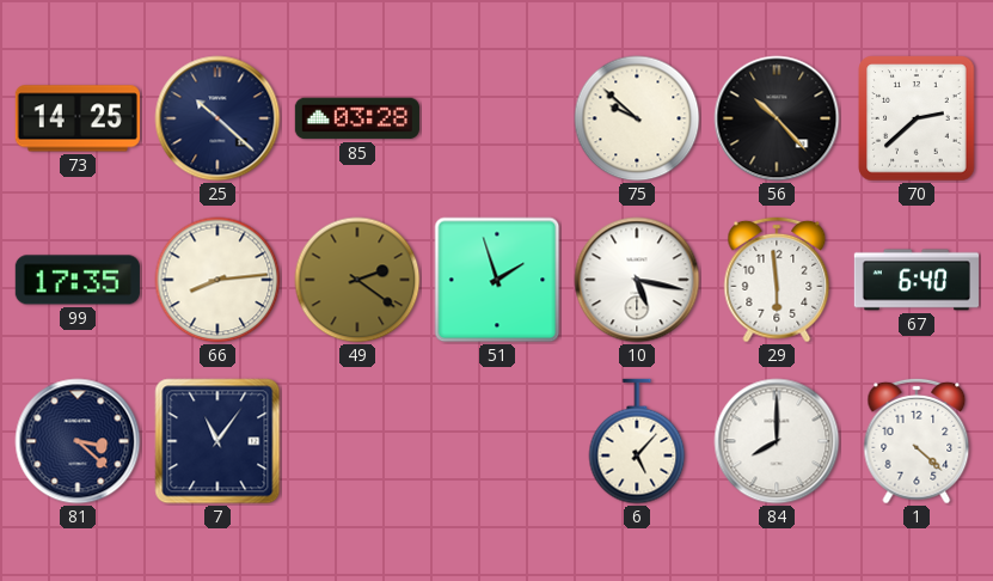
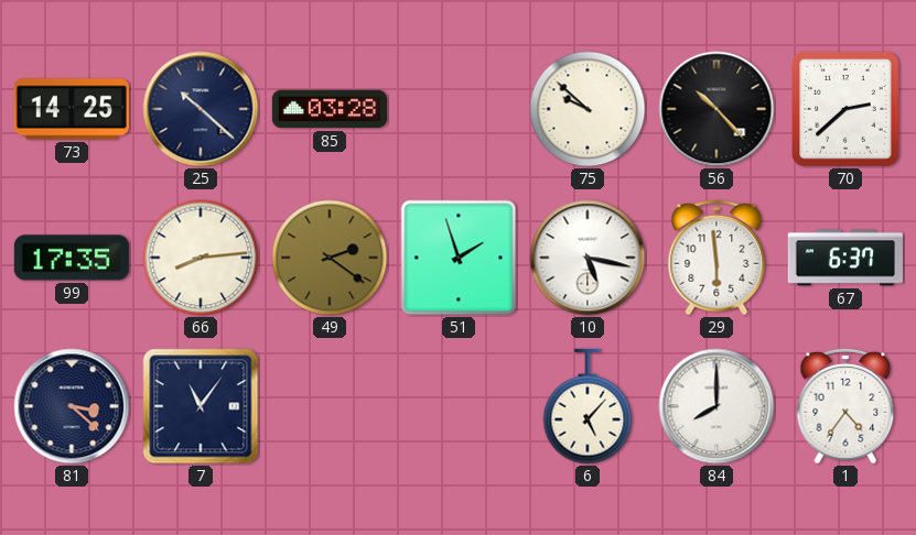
67: 6:40 -> 6:37
1: 4:22 -> 4:36
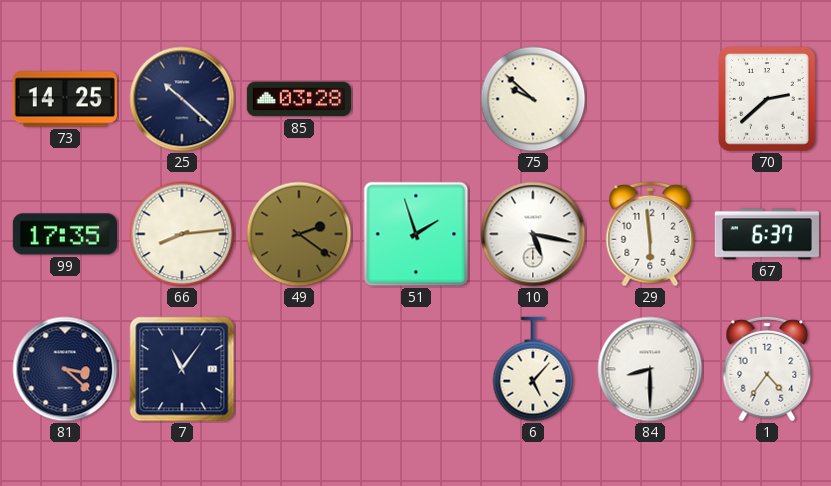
56: 10:23 -> none
84: 8:00 -> 8:30
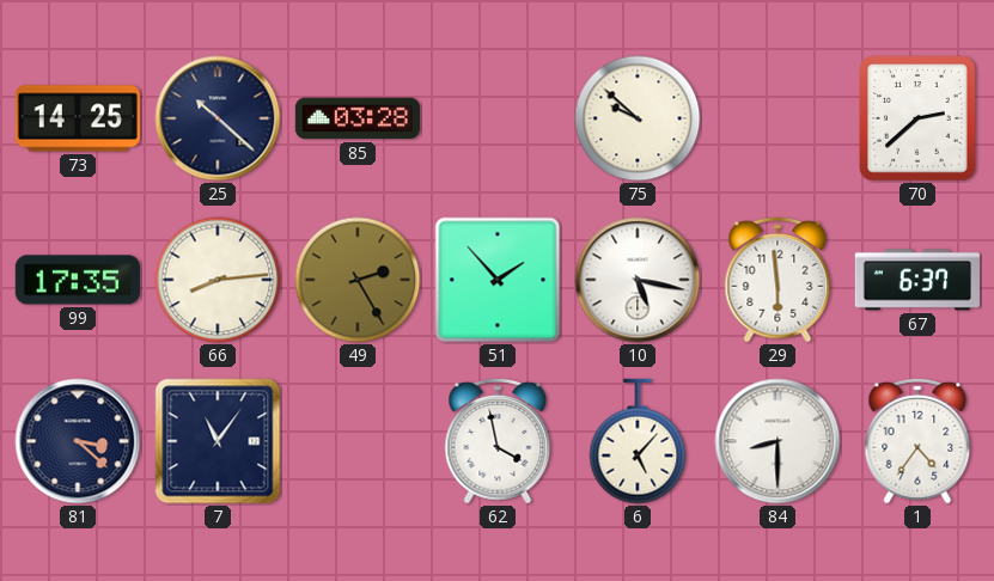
49: 2:21 -> 2:25
51: 1:57 -> 1:53
62: none -> 3:58
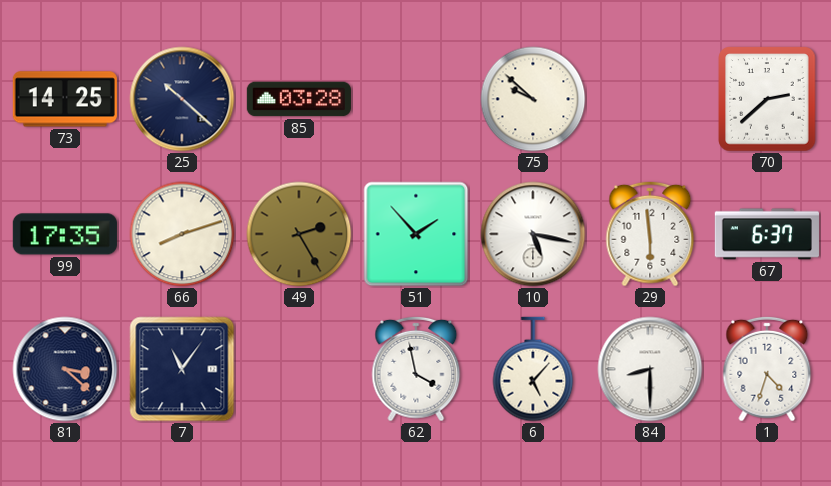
66: 8:14 -> 8:12
1: 4:36 -> 4:33
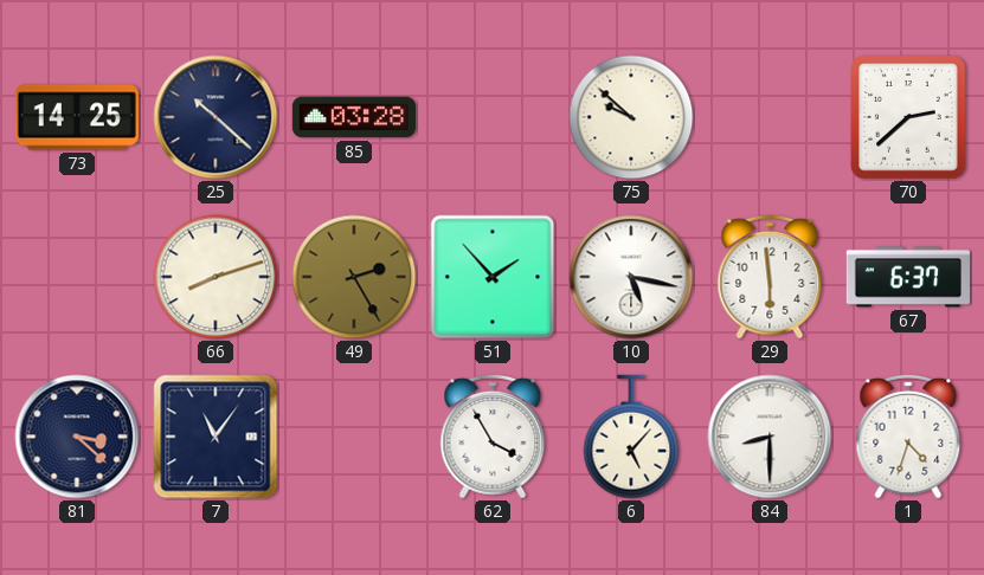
99: 17:35 -> none
62: 3:58 -> 3:55
